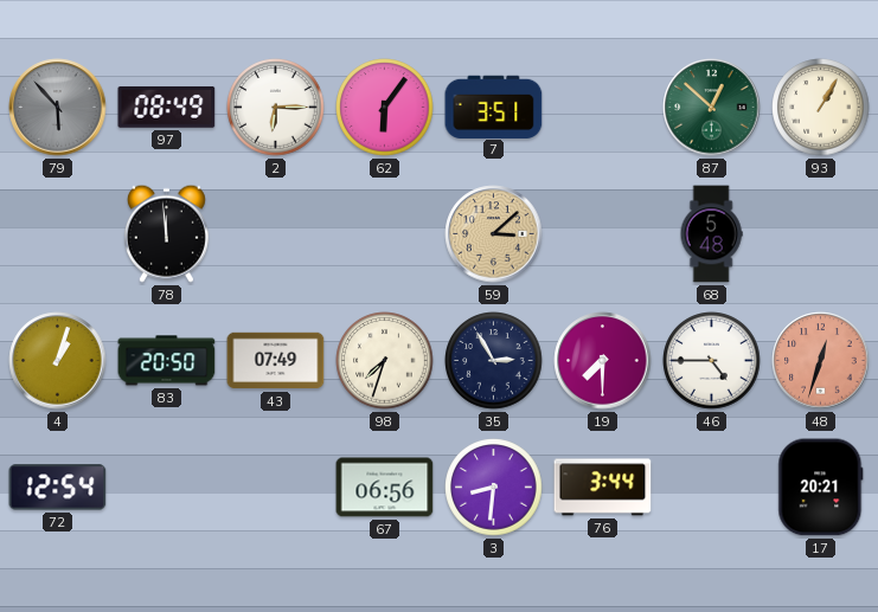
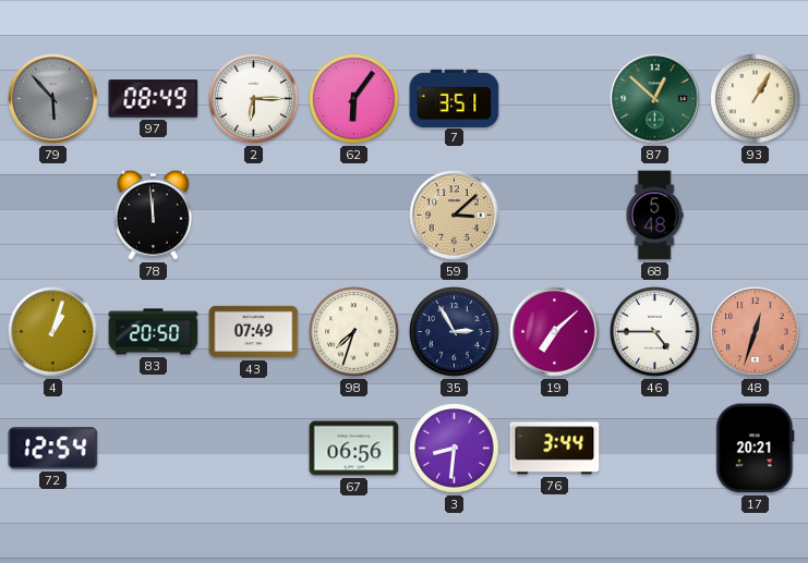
19: 7:30 -> 7:08
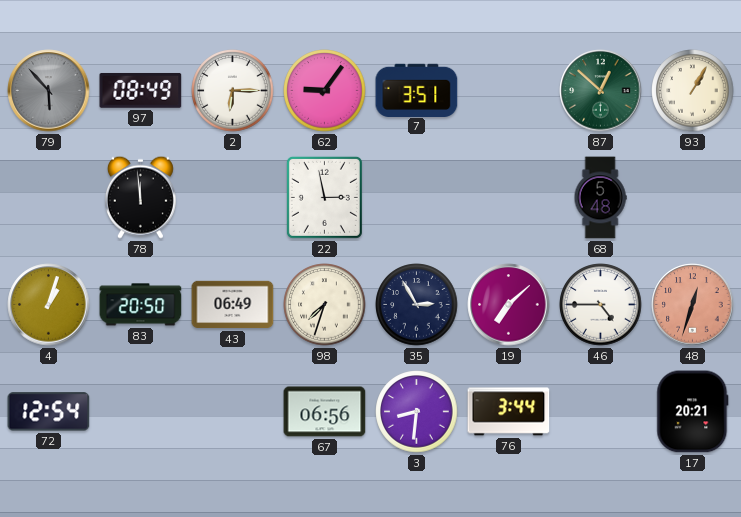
62: 6:06 -> 9:06
22: none -> 2:58
59: 3:08 -> none
43: 07:49 -> 06:49
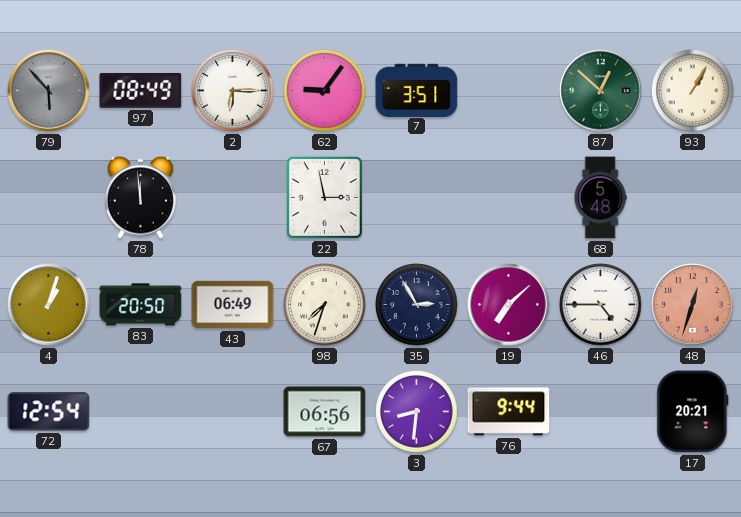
76: 3:44 -> 9:44
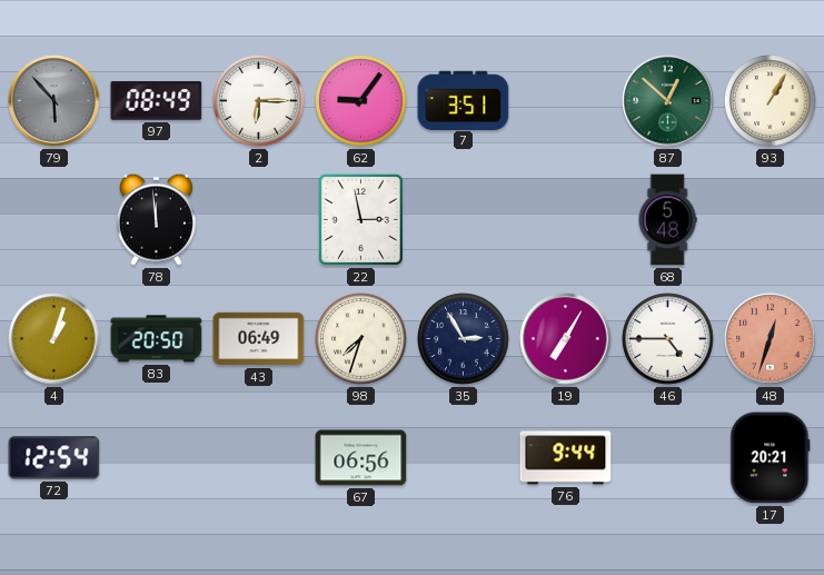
19: 7:08 -> 7:05
3: 8:31 -> none
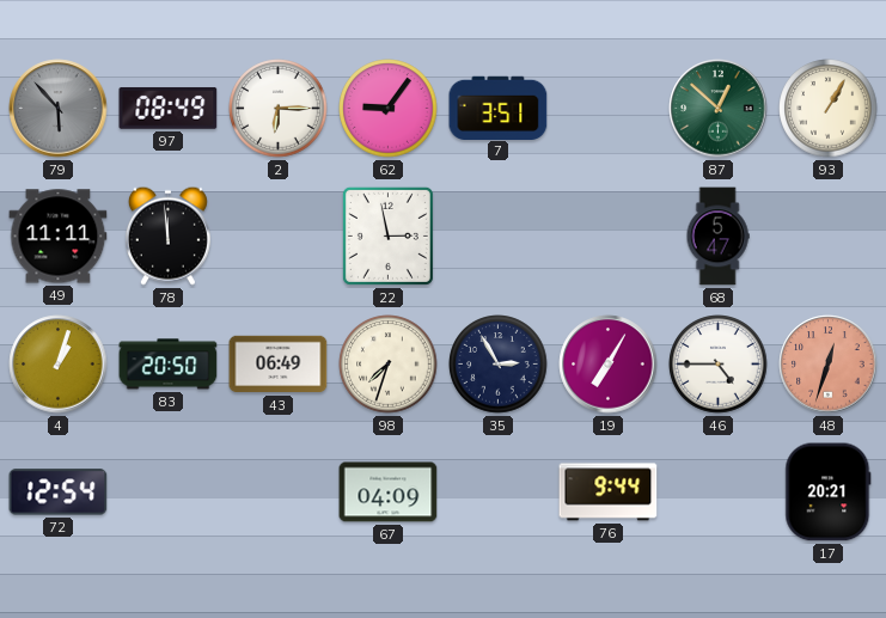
49: none -> 11:11
68: 5:48 -> 5:47
67: 06:56 -> 04:09
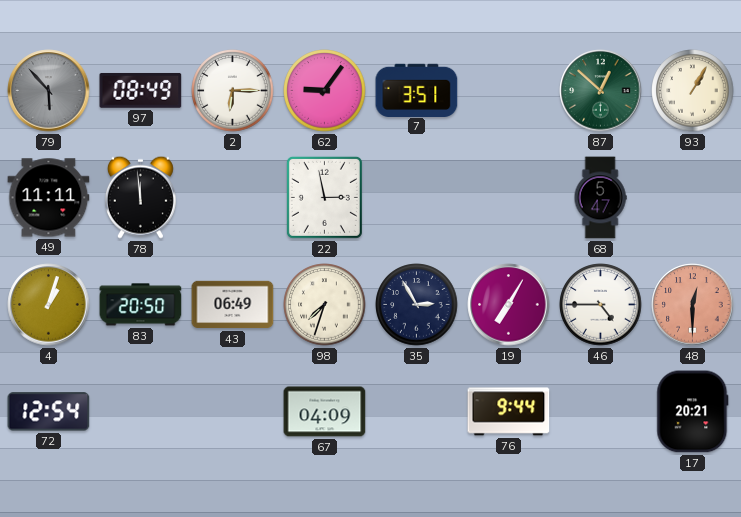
48: 12:33 -> 12:30
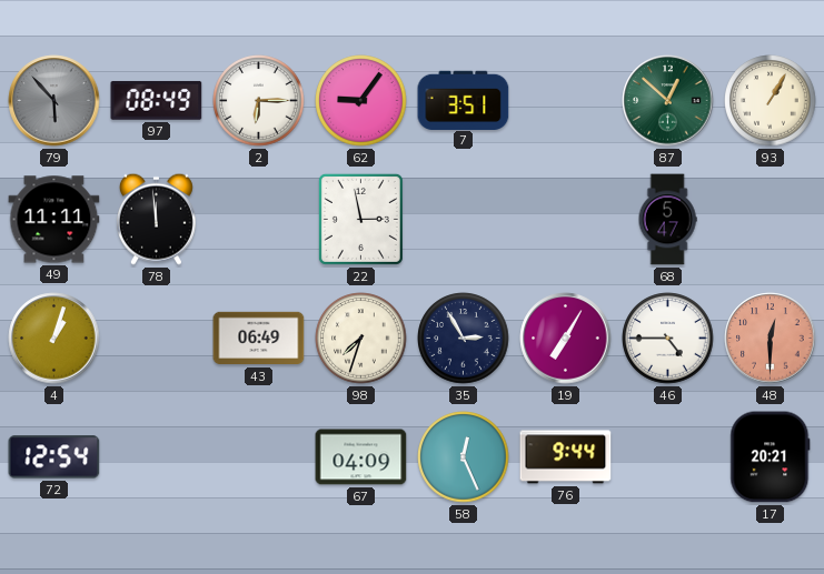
83: 20:50 -> none
58: none -> 12:26
